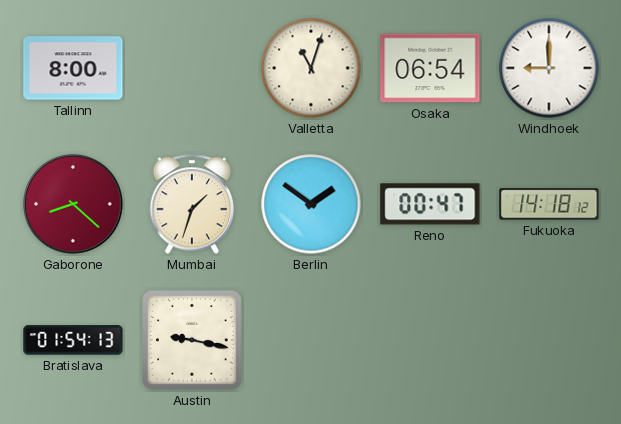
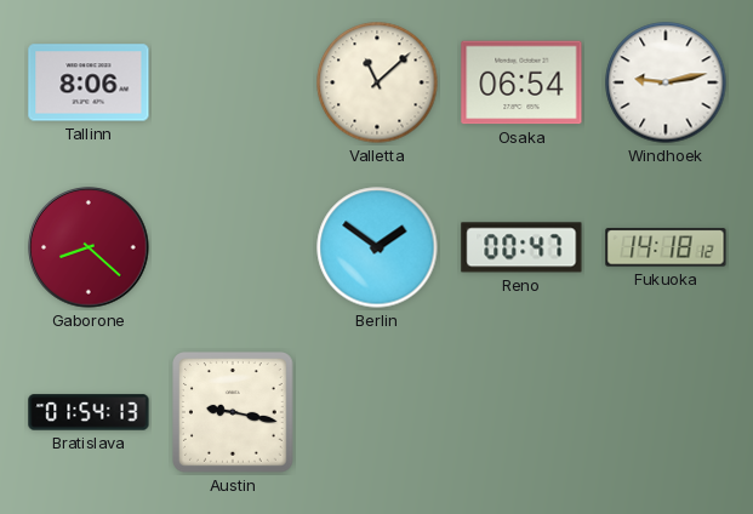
Tallinn: 8:00 -> 8:06
Valletta: 11:03 -> 11:08
Windhoek: 9:00 -> 9:13
Mumbai: 1:33 -> none
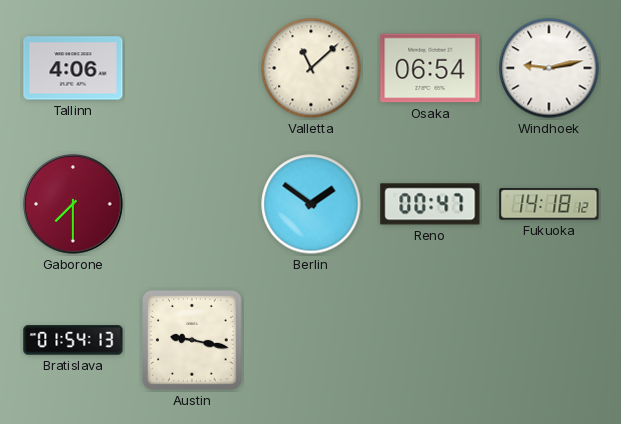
Tallinn: 8:06 -> 4:06
Gaborone: 8:22 -> 7:30
